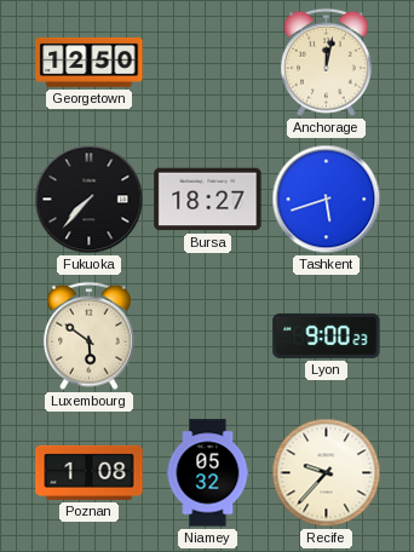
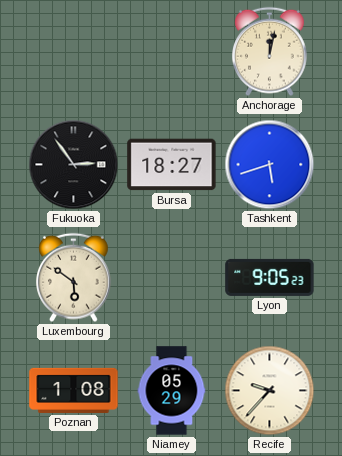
Georgetown: 12:50 -> none
Fukuoka: 7:37 -> 2:54
Lyon: 9:00 -> 9:05
Niamey: 05:32 -> 05:29
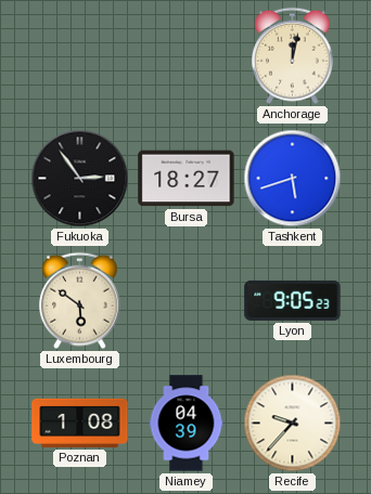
Niamey: 05:29 -> 04:39
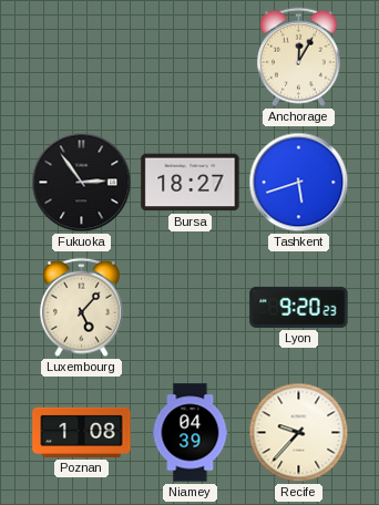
Anchorage: 12:02 -> 12:05
Luxembourg: 5:51 -> 5:07
Lyon: 9:05 -> 9:20
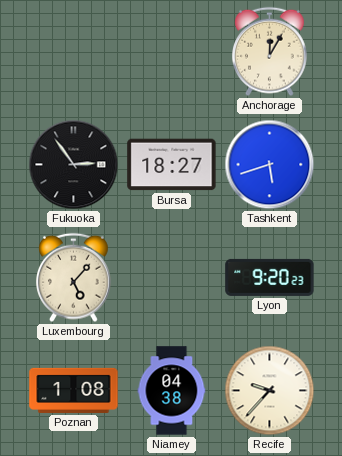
Niamey: 04:39 -> 04:38
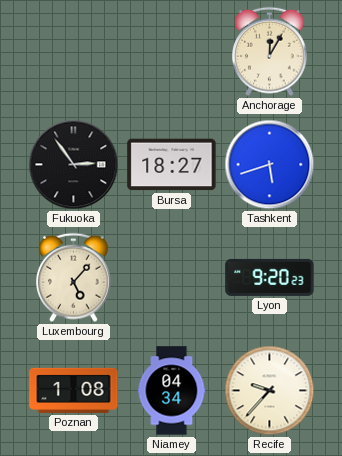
Niamey: 04:38 -> 04:34
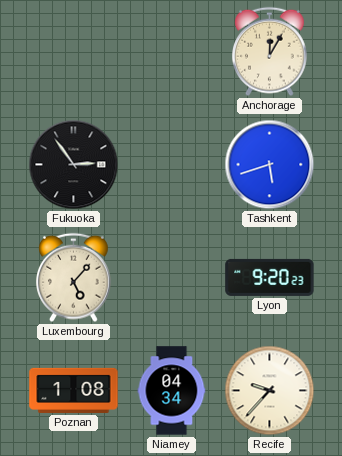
Bursa: 18:27 -> none
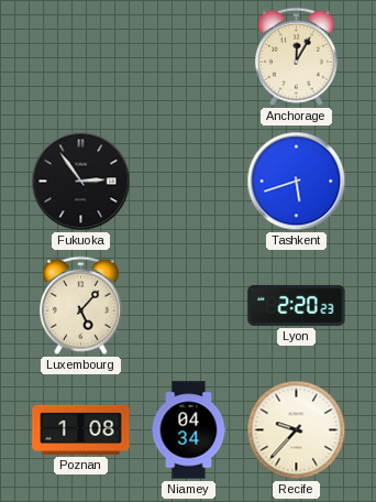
Lyon: 9:20 -> 2:20
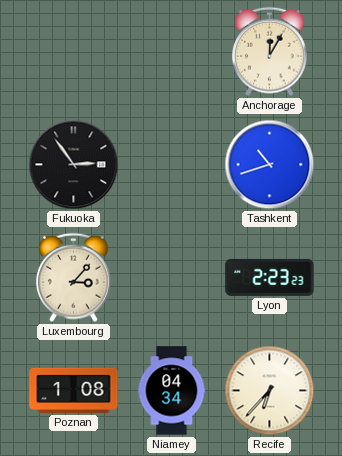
Tashkent: 5:42 -> 10:42
Luxembourg: 5:07 -> 3:07
Lyon: 2:20 -> 2:23
Recife: 9:37 -> 6:37
